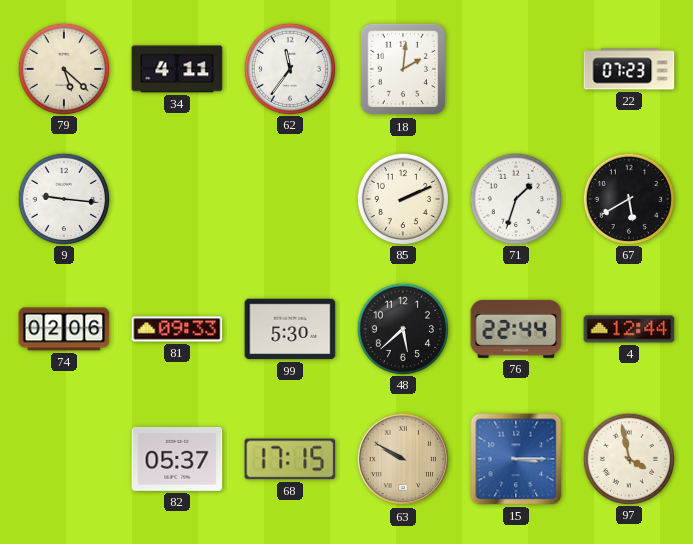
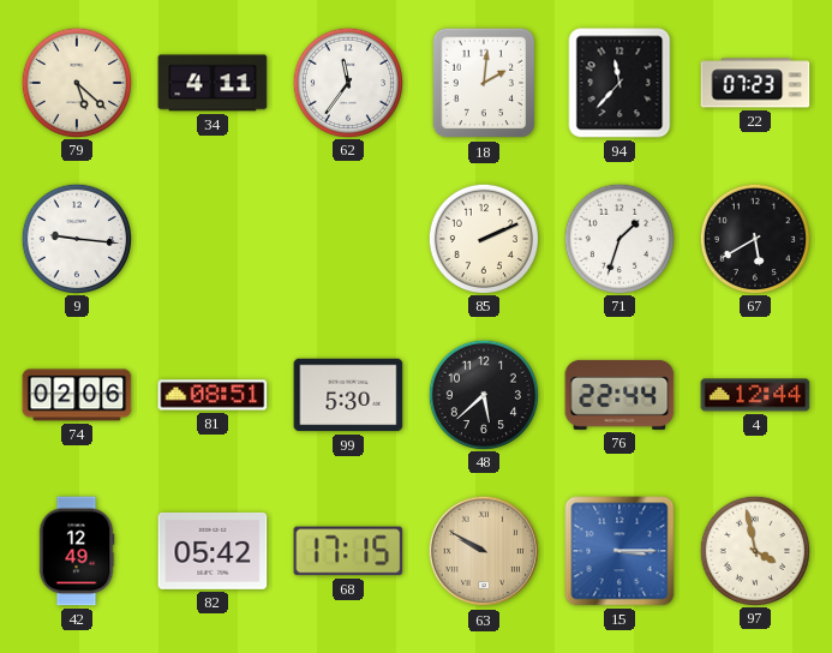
94: none -> 11:37
81: 09:33 -> 08:51
42: none -> 12:49
82: 05:37 -> 05:42
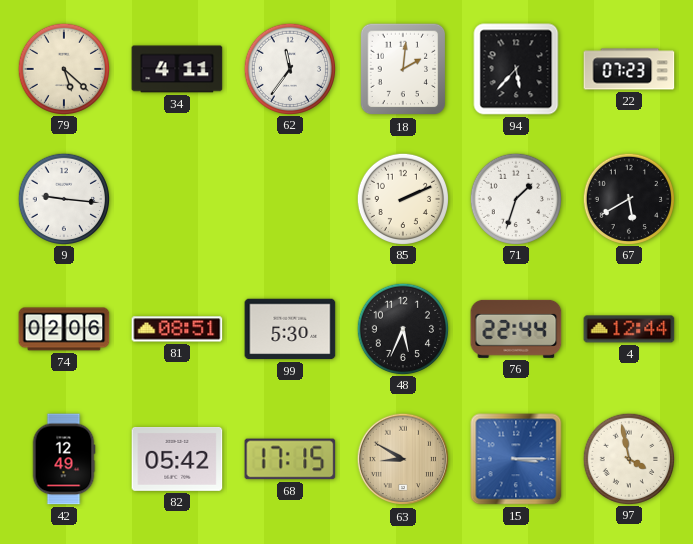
94: 11:37 -> 5:37
48: 5:38 -> 5:34
63: 9:50 -> 8:50
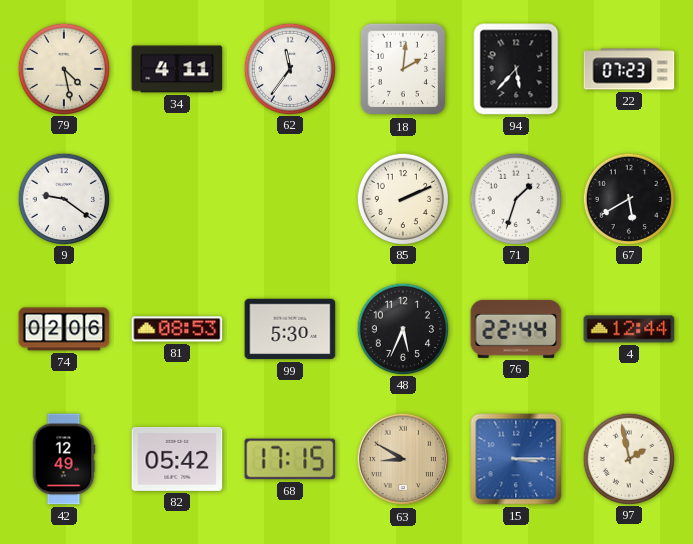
79: 5:22 -> 4:28
9: 9:16 -> 9:21
81: 08:51 -> 08:53
97: 3:58 -> 1:58
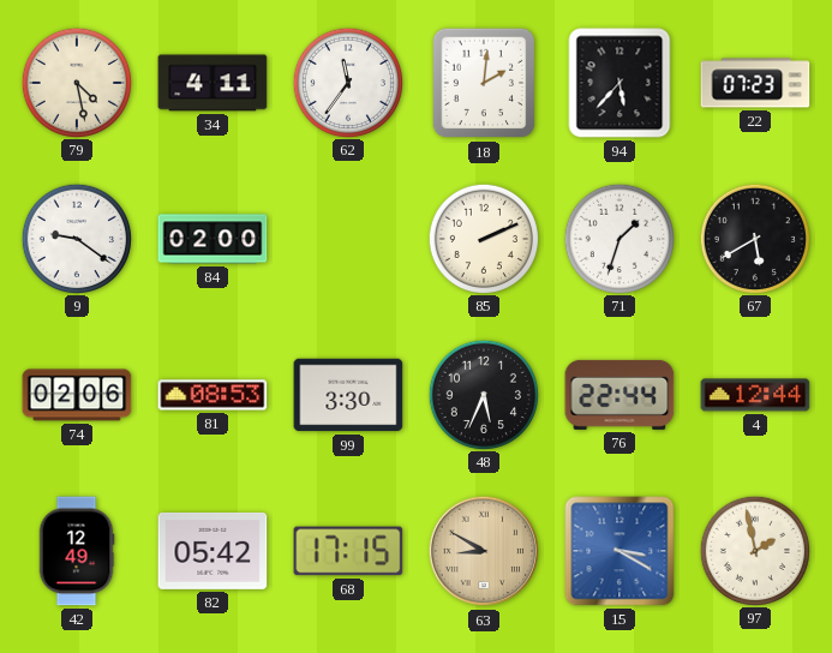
84: none -> 02:00
99: 5:30 -> 3:30
15: 3:15 -> 3:20
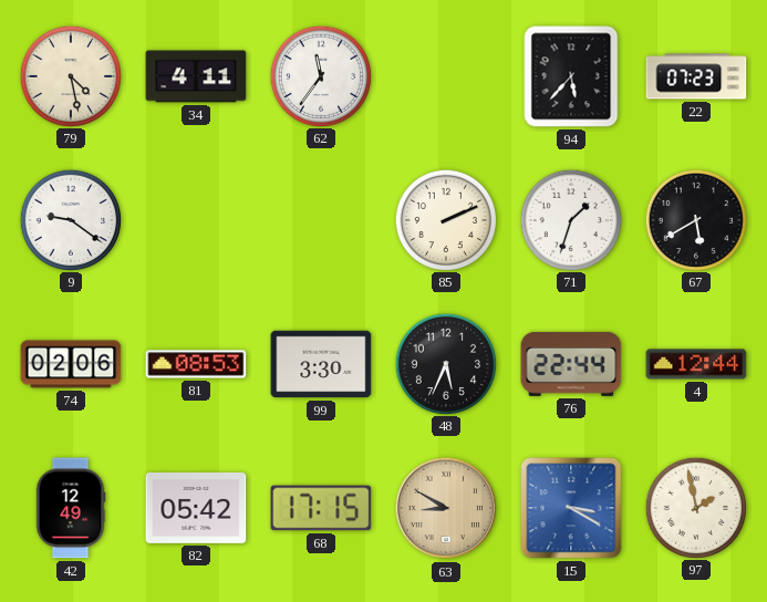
18: 2:01 -> none
84: 02:00 -> none
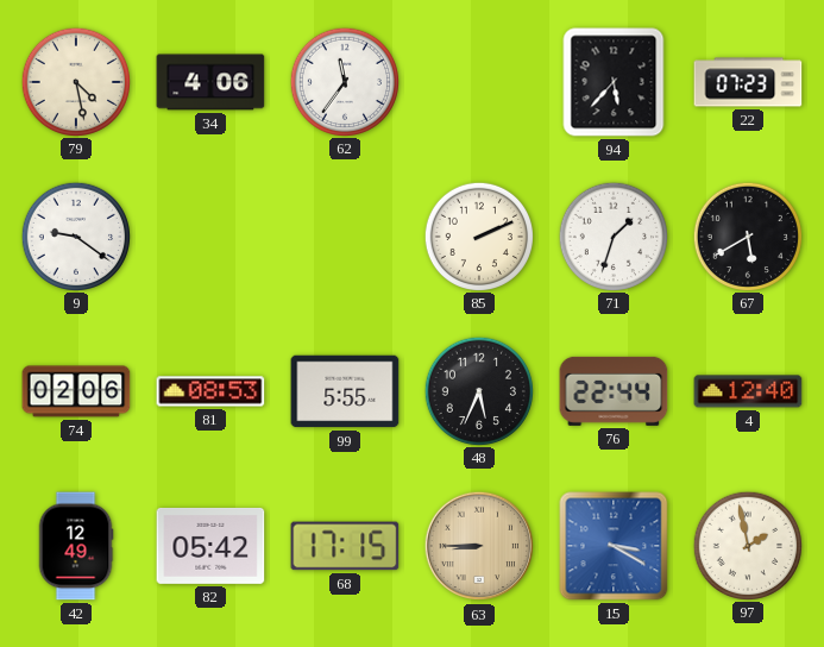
34: 4:11 -> 4:06
99: 3:30 -> 5:55
4: 12:44 -> 12:40
63: 8:50 -> 8:45
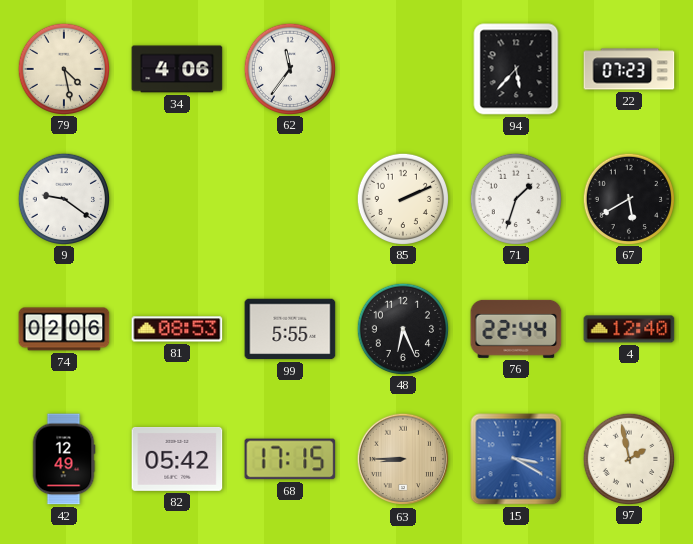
48: 5:34 -> 6:26
